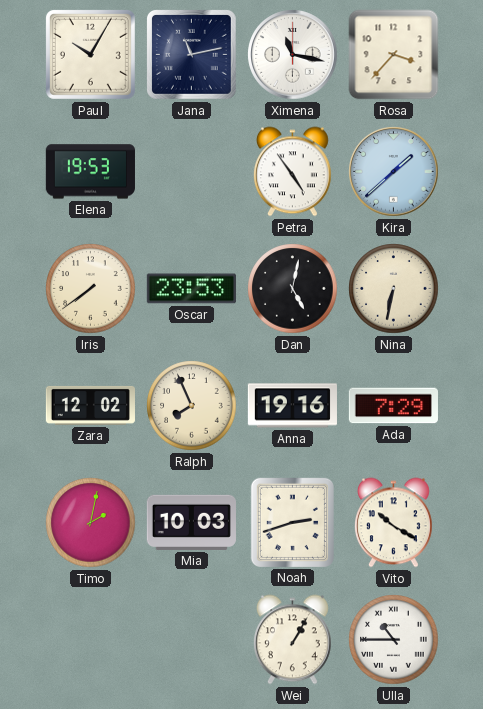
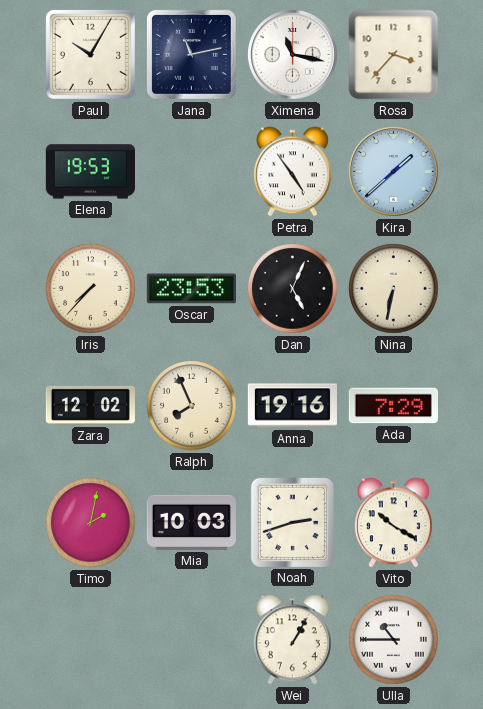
Iris: 7:39 -> 7:37
Dan: 5:02 -> 5:04
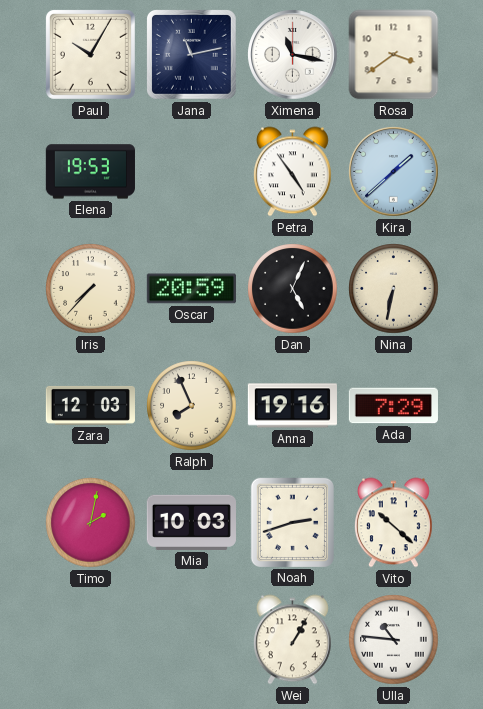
Rosa: 3:37 -> 3:39
Oscar: 23:53 -> 20:59
Zara: 12:02 -> 12:03
Vito: 10:20 -> 10:22
Ulla: 10:45 -> 10:46
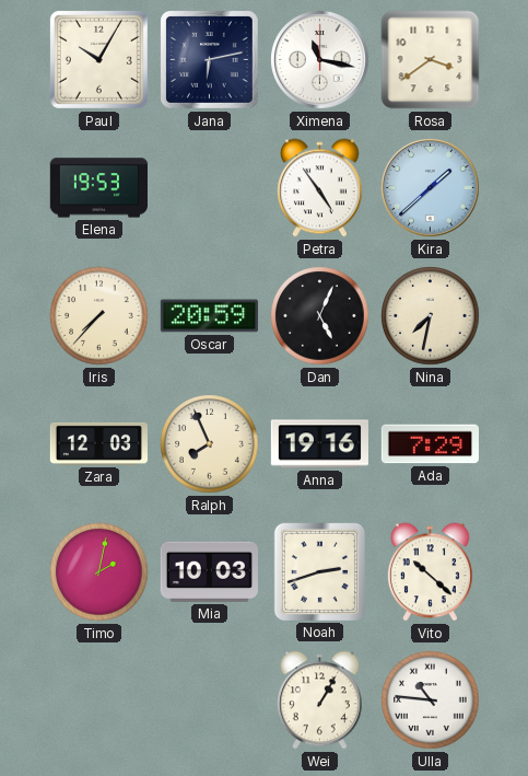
Jana: 11:13 -> 6:13
Nina: 6:32 -> 7:32
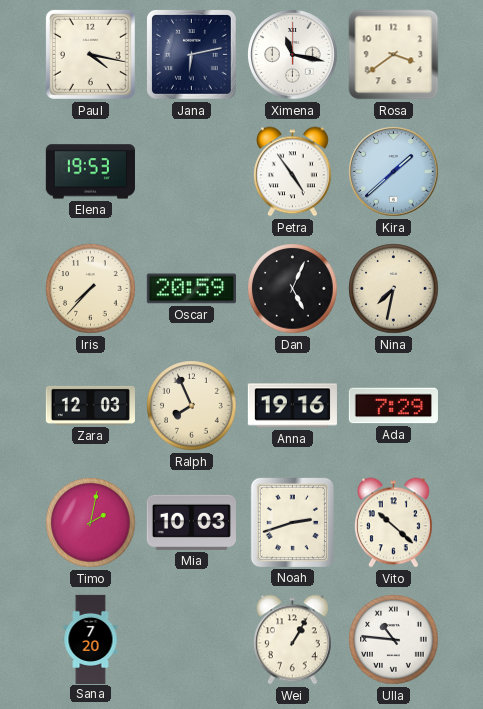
Paul: 10:05 -> 4:17
Sana: none -> 7:20
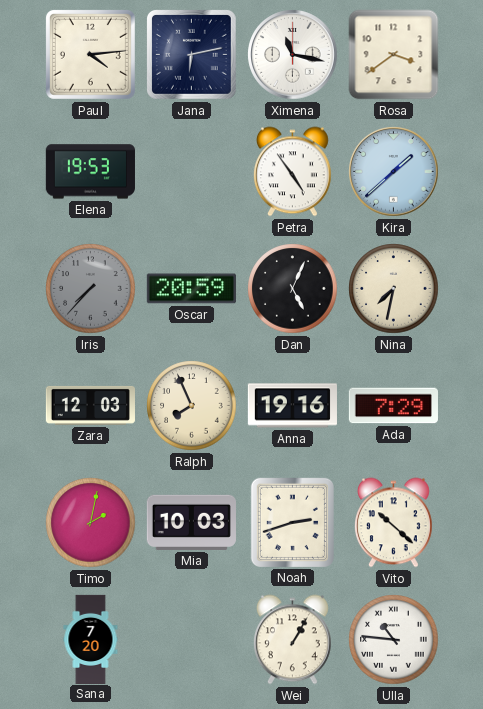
Paul: 4:17 -> 4:14
Iris dial: cream -> grey
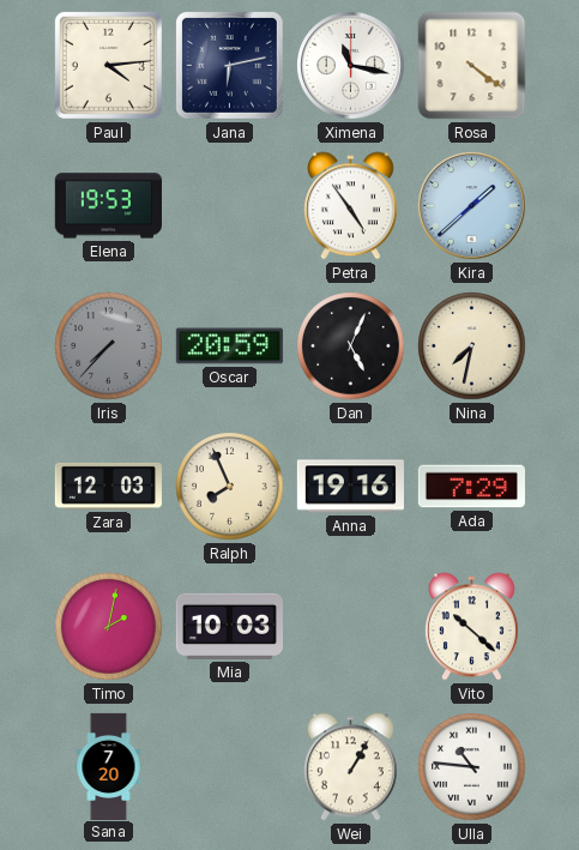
Rosa: 3:39 -> 4:21
Noah: 2:42 -> none
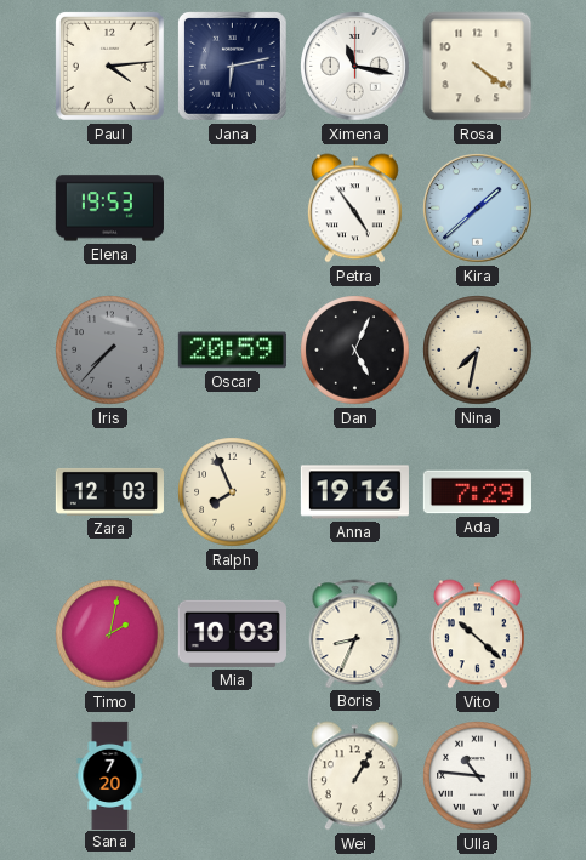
Boris: none -> 8:34
